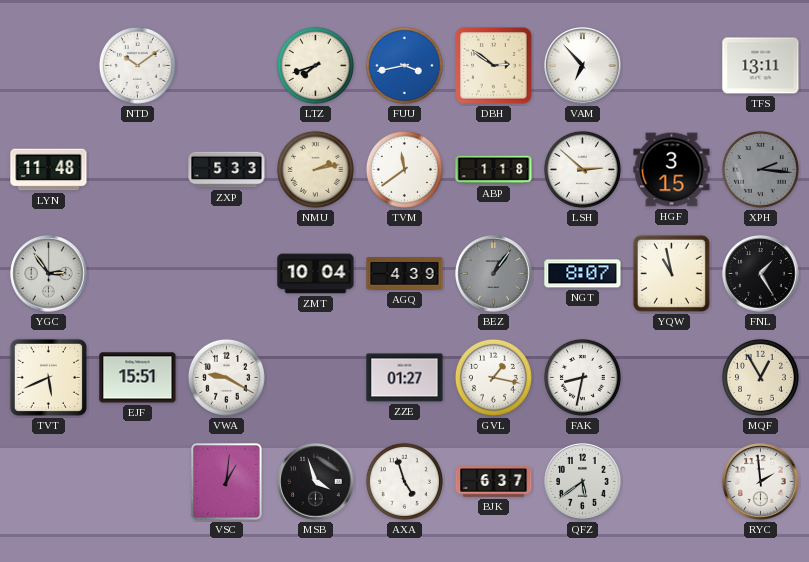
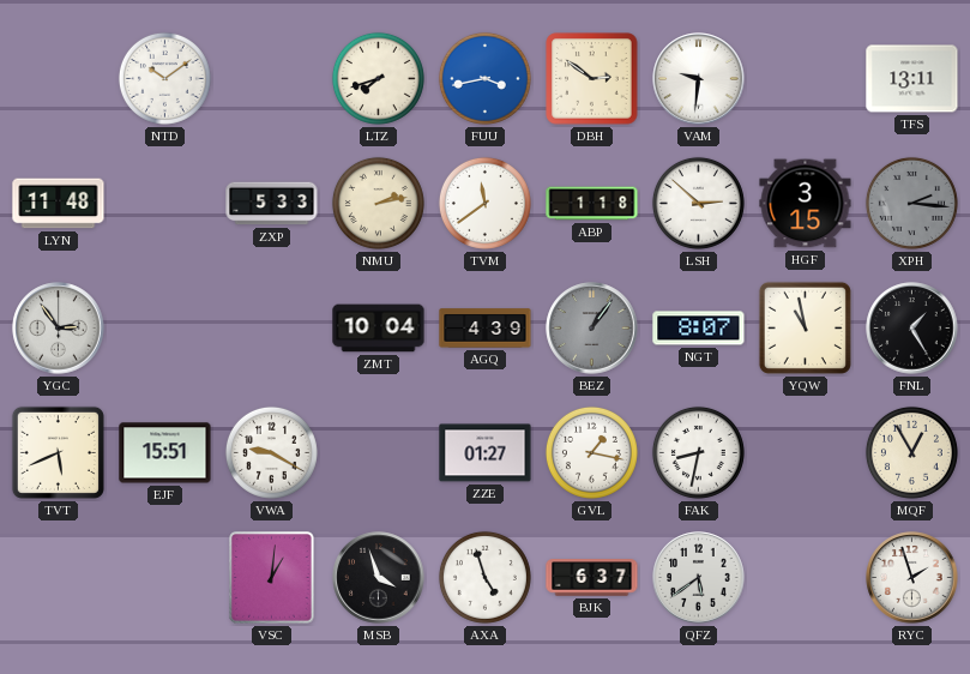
VAM: 6:53 -> 9:31
RYC: 1:59 -> 1:57
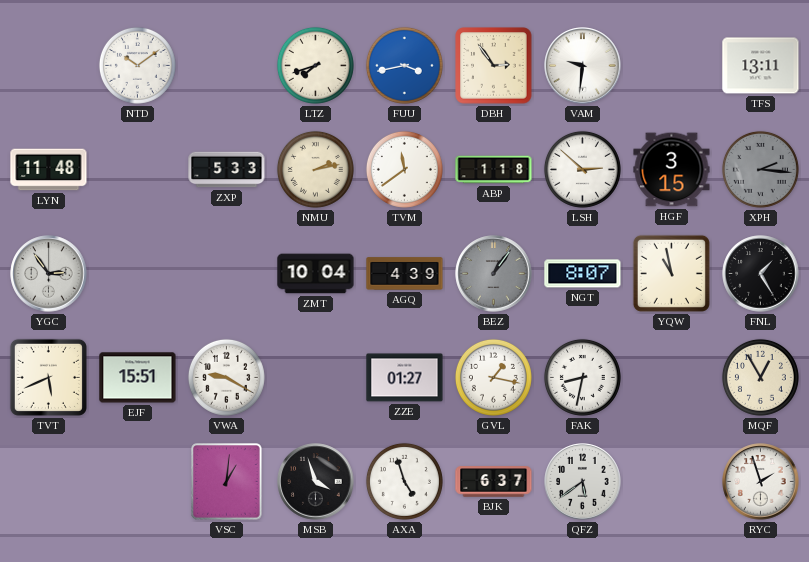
DBH: 2:51 -> 2:54
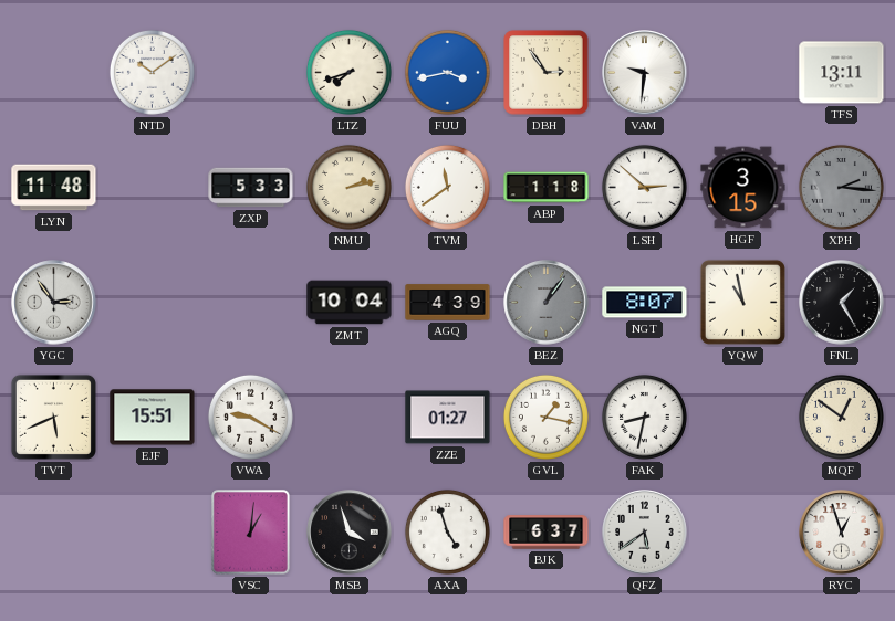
MQF: 12:55 -> 12:51
RYC: 1:57 -> 12:57
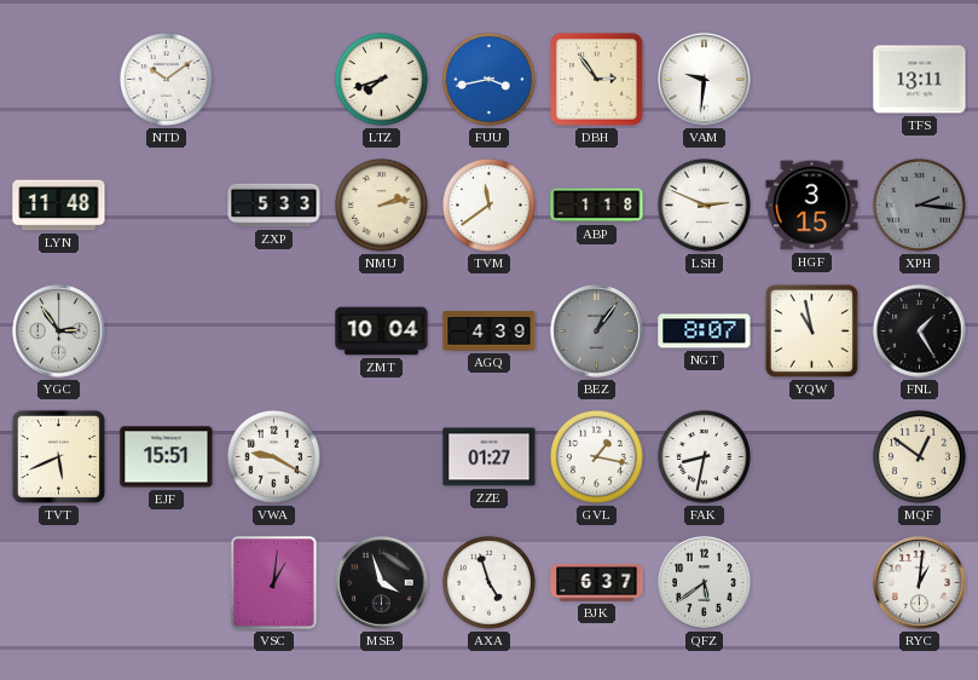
LSH: 2:52 -> 2:49
RYC: 12:57 -> 1:01
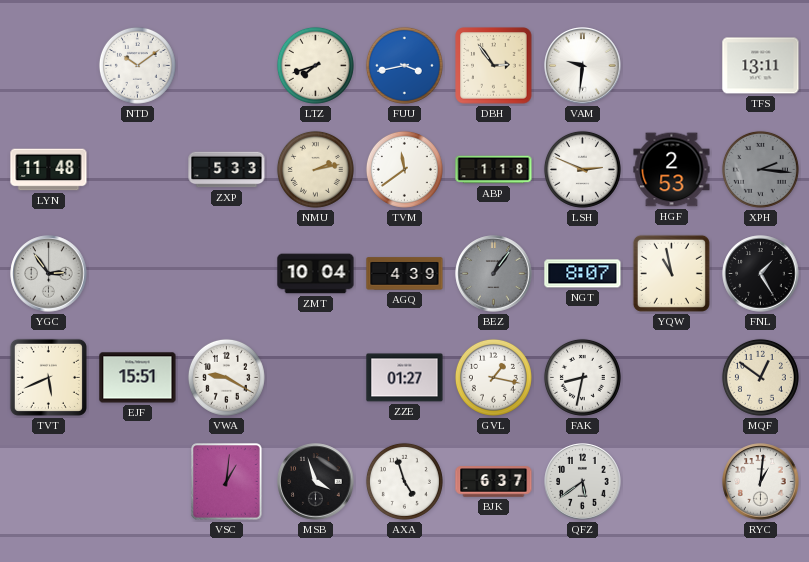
HGF: 3:15 -> 2:53
